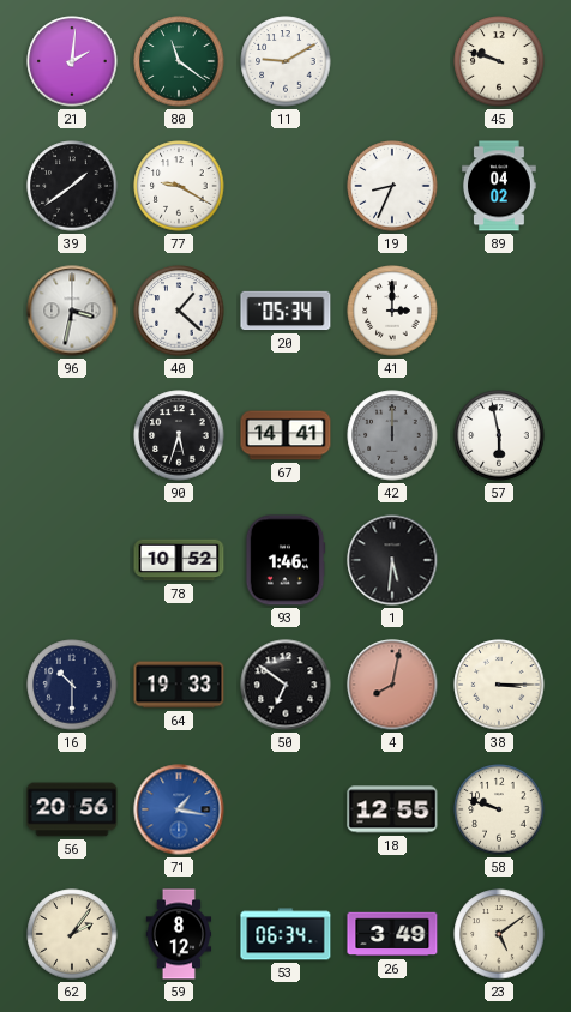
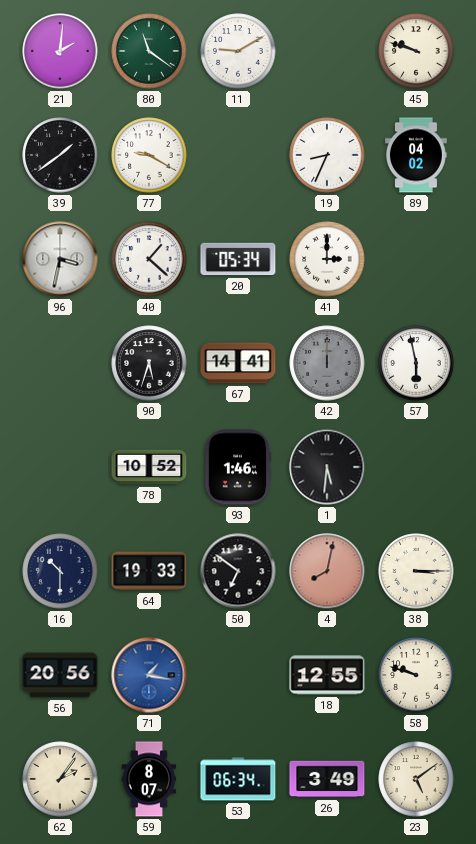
59: 8:12 -> 8:07
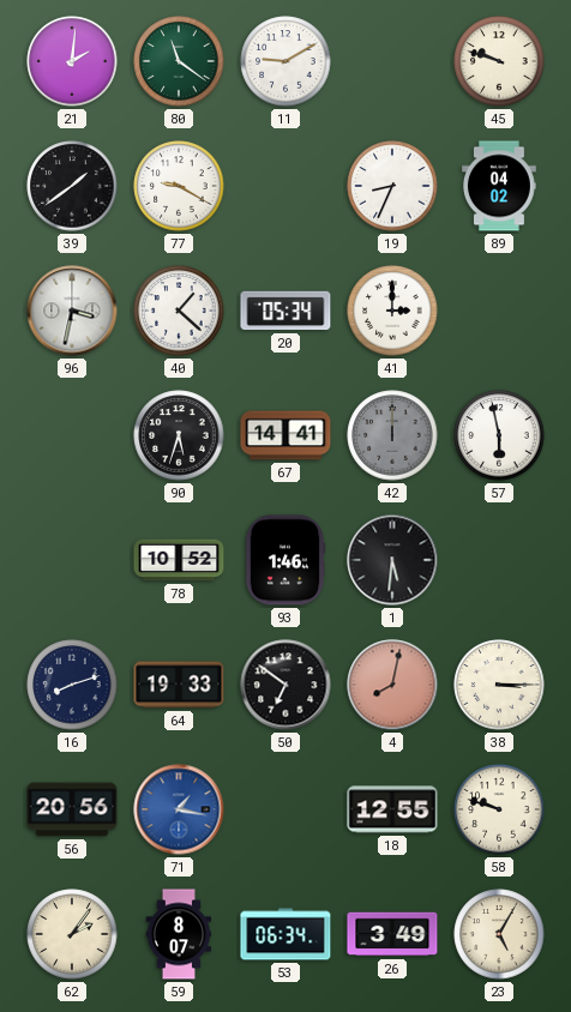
16: 10:30 -> 8:12
23: 5:09 -> 5:05
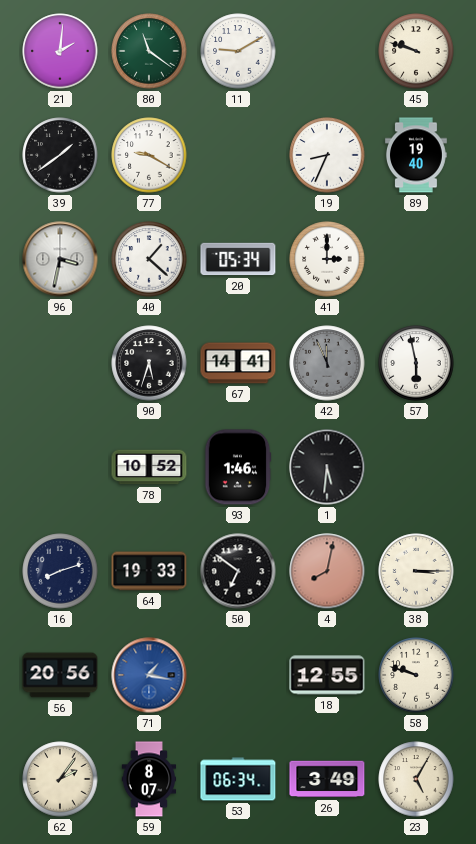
89: 04:02 -> 19:40
42: 12:00 -> 11:56
